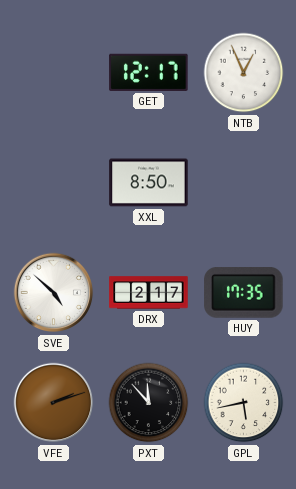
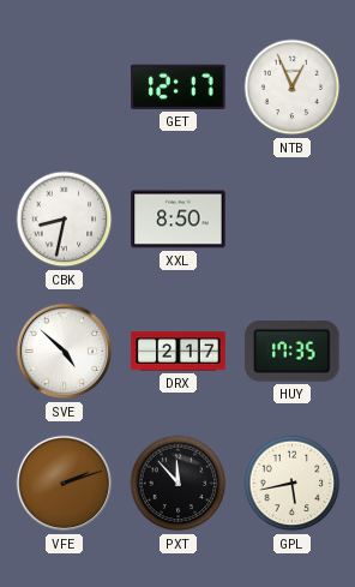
CBK: none -> 8:32
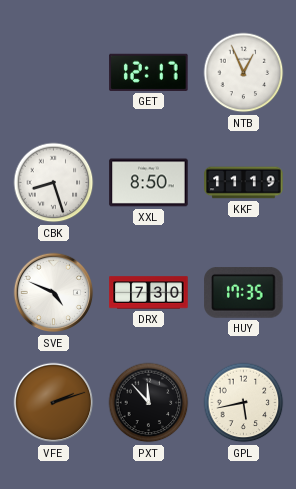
CBK: 8:32 -> 8:27
KKF: none -> 11:19
SVE: 4:52 -> 4:49
DRX: 2:17 -> 7:30
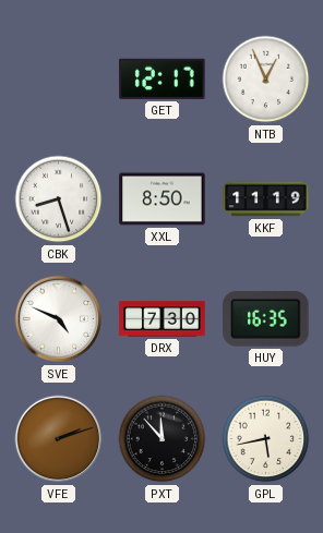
HUY: 17:35 -> 16:35
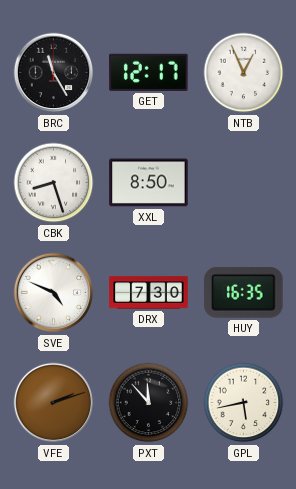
BRC: none -> 11:25
KKF: 11:19 -> none
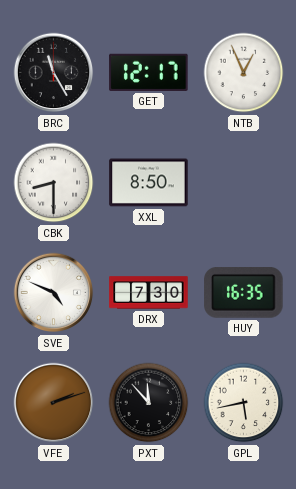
CBK: 8:27 -> 8:30
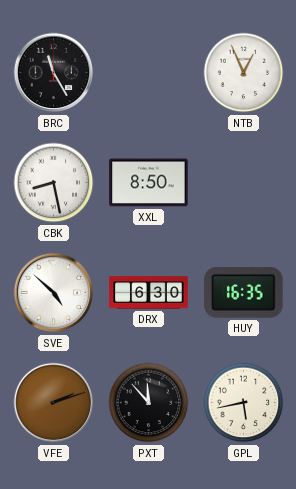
GET: 12:17 -> none
CBK: 8:30 -> 8:28
SVE: 4:49 -> 4:52
DRX: 7:30 -> 6:30
